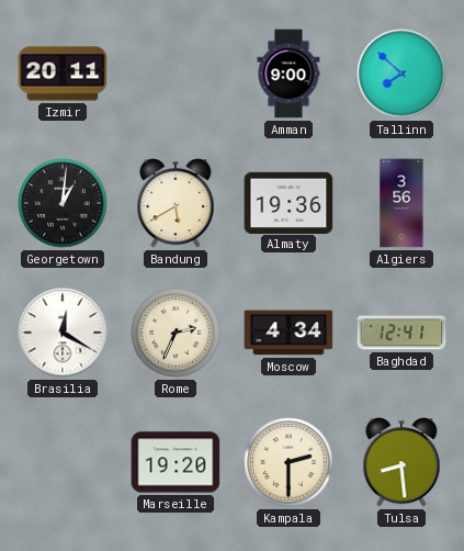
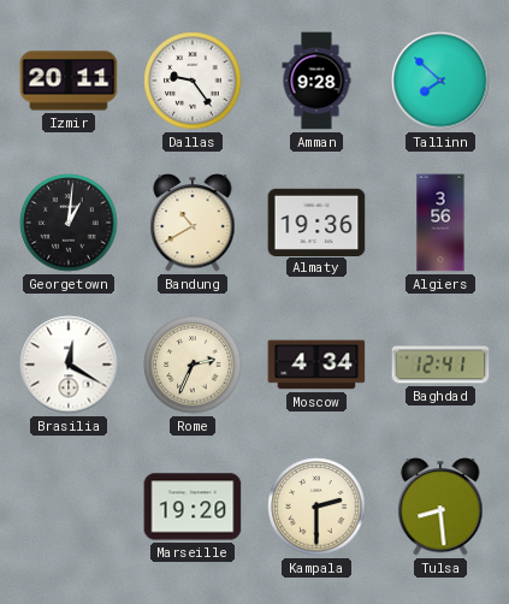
Dallas: none -> 9:24
Amman: 9:00 -> 9:28
Bandung: 5:40 -> 10:40
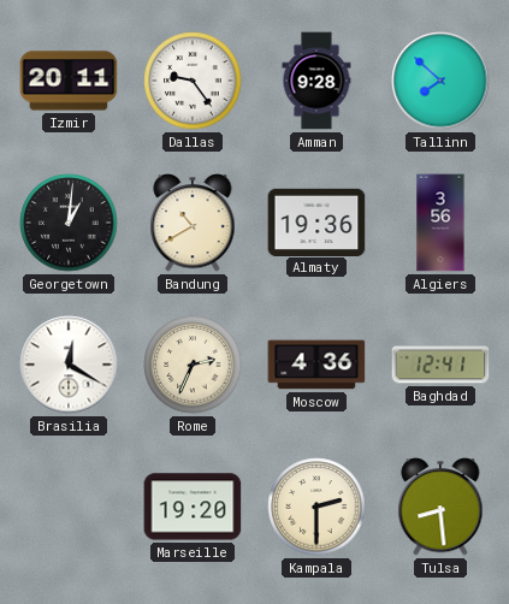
Moscow: 4:34 -> 4:36
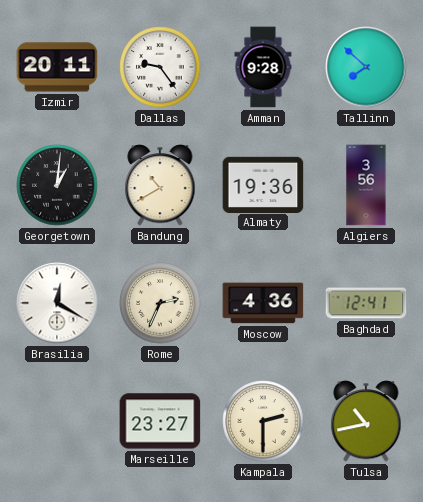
Marseille: 19:20 -> 23:27
Tulsa: 8:29 -> 10:43
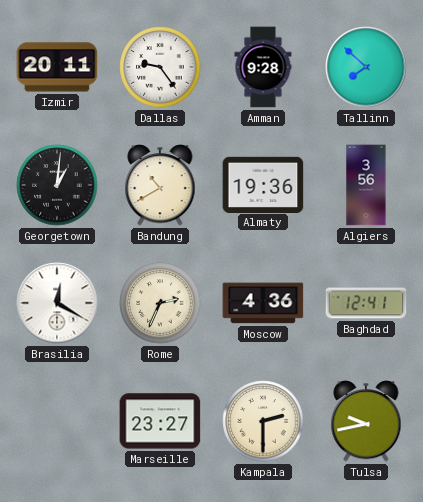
Tulsa: 10:43 -> 9:43
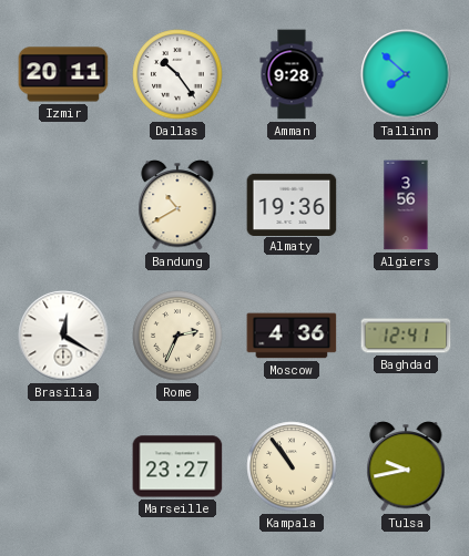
Dallas: 9:24 -> 10:24
Georgetown: 1:01 -> none
Kampala: 2:30 -> 10:54
